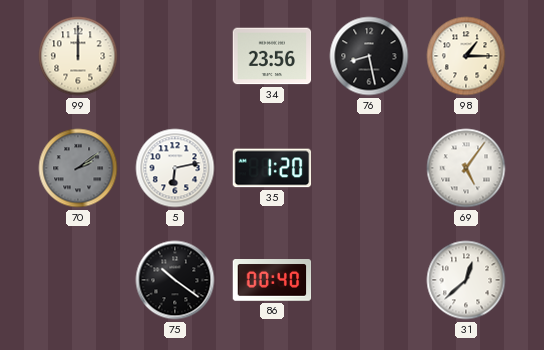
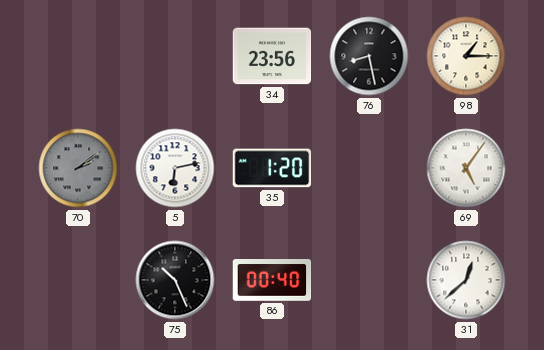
99: 12:00 -> none
75: 10:21 -> 10:26
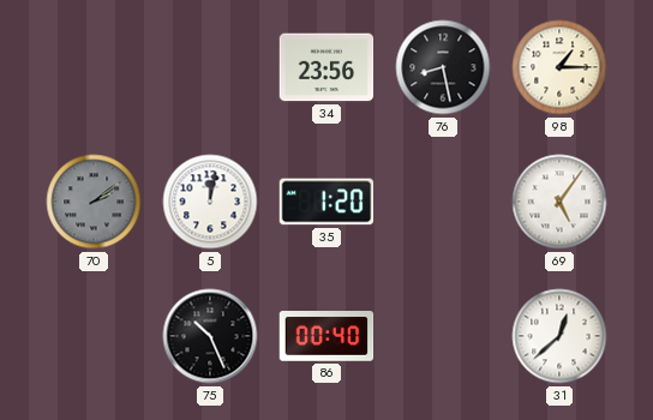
5: 6:13 -> 12:02
